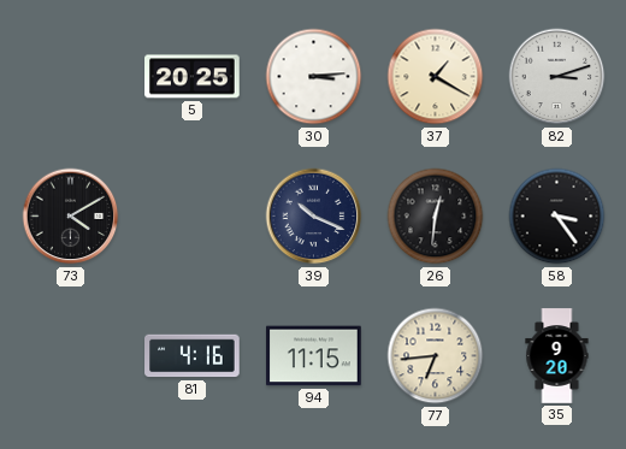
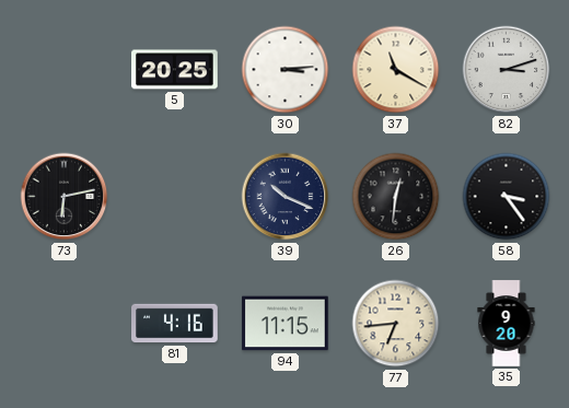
37: 1:20 -> 11:20
73: 4:10 -> 6:13
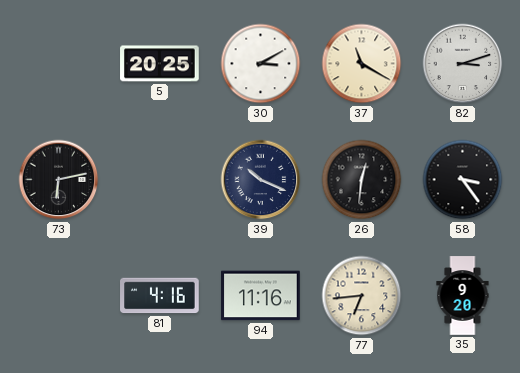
30: 3:14 -> 3:10
94: 11:15 -> 11:16
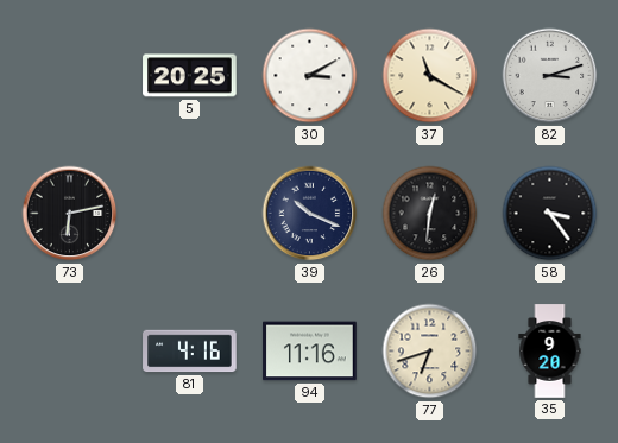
77: 6:44 -> 6:42
